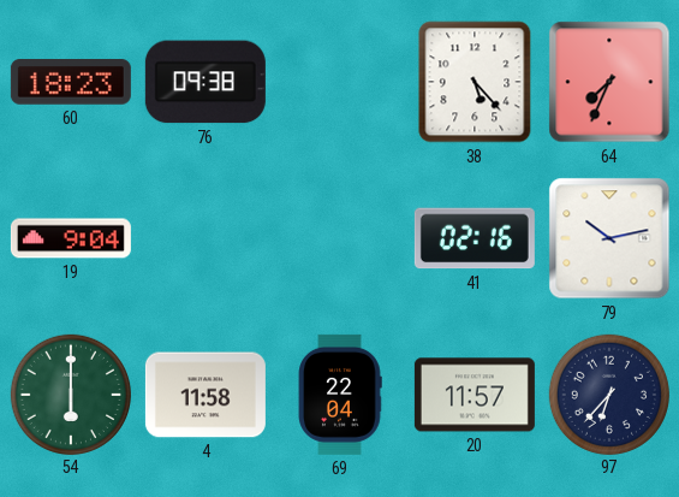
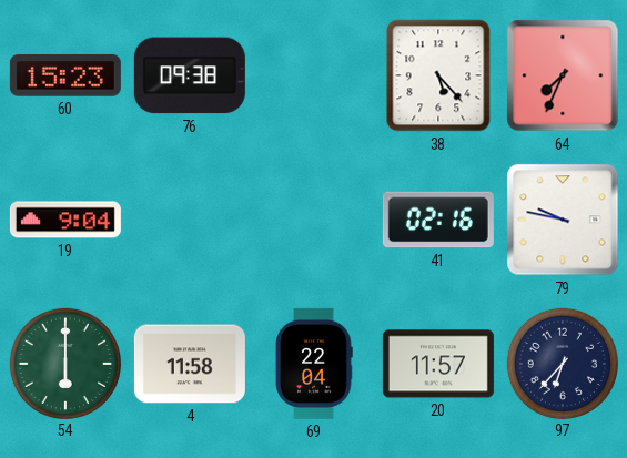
60: 18:23 -> 15:23
79: 10:13 -> 9:47
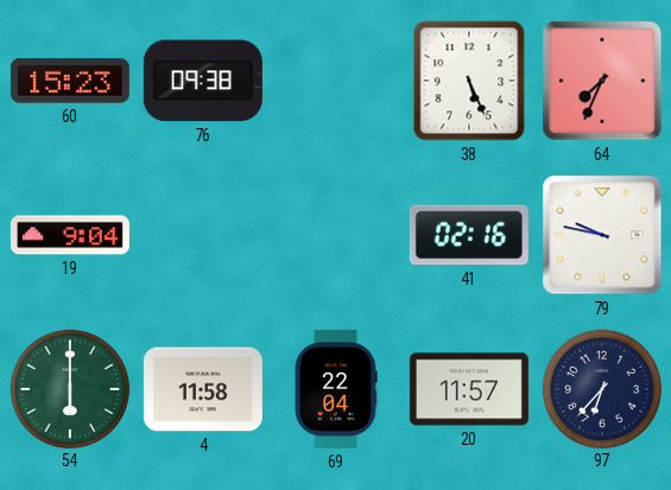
38: 5:23 -> 5:26
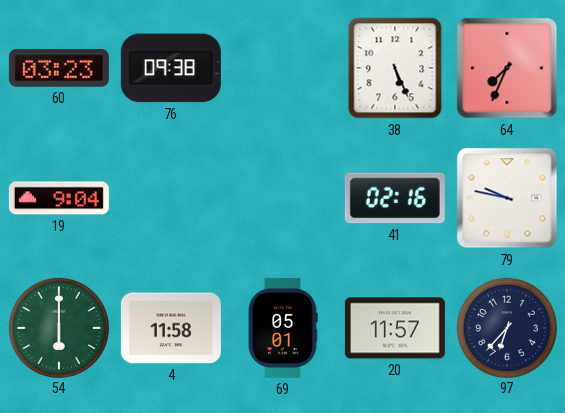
60: 15:23 -> 03:23
69: 22:04 -> 05:01
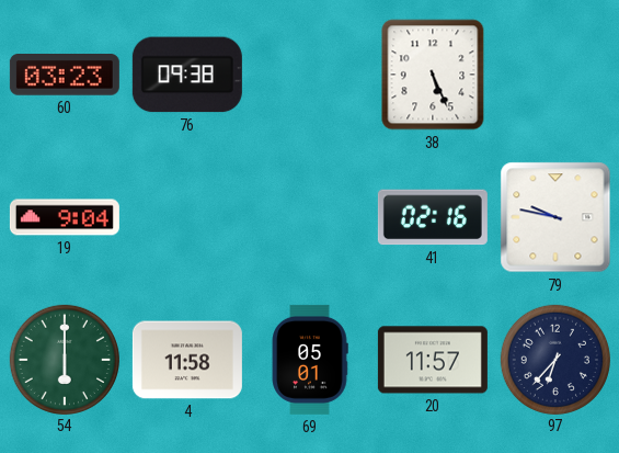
64: 7:34 -> none
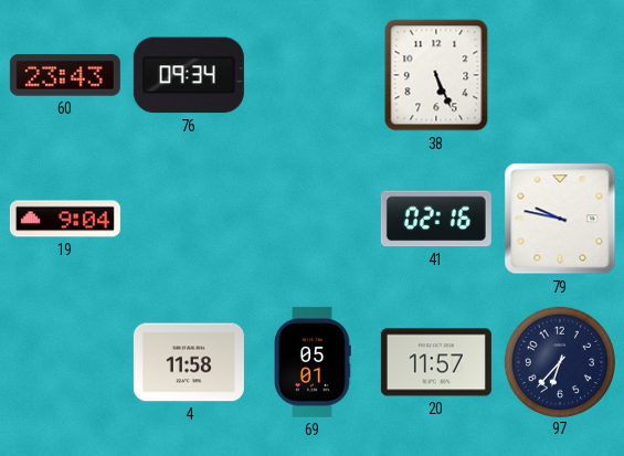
60: 03:23 -> 23:43
76: 09:38 -> 09:34
54: 6:00 -> none
